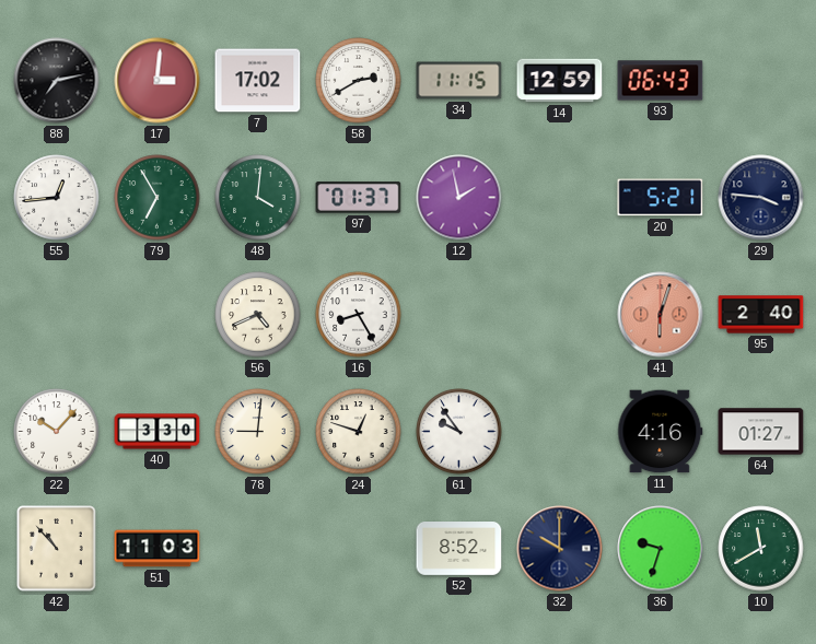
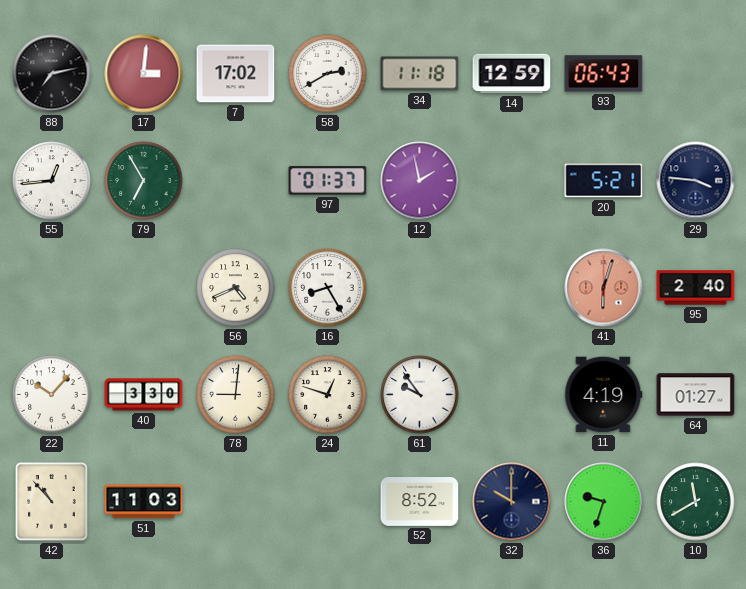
34: 11:15 -> 11:18
48: 4:01 -> none
11: 4:16 -> 4:19
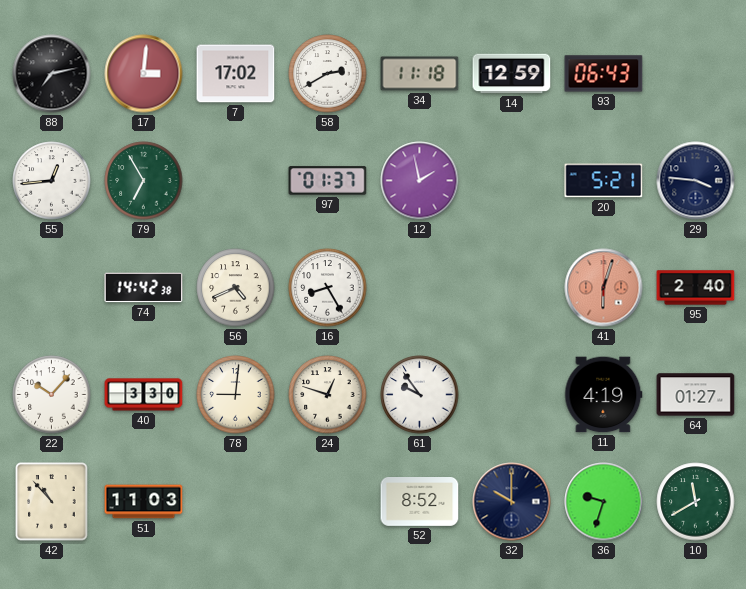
74: none -> 14:42
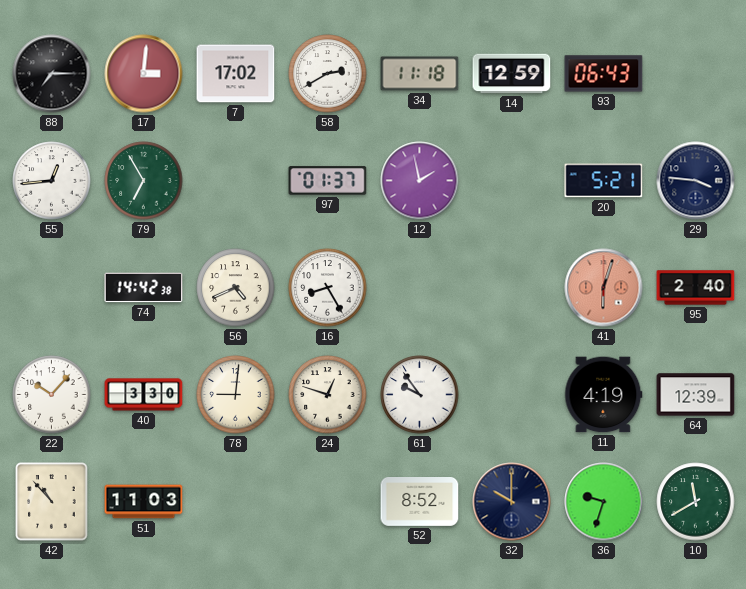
88: 7:13 -> 7:15
64: 01:27 -> 12:39
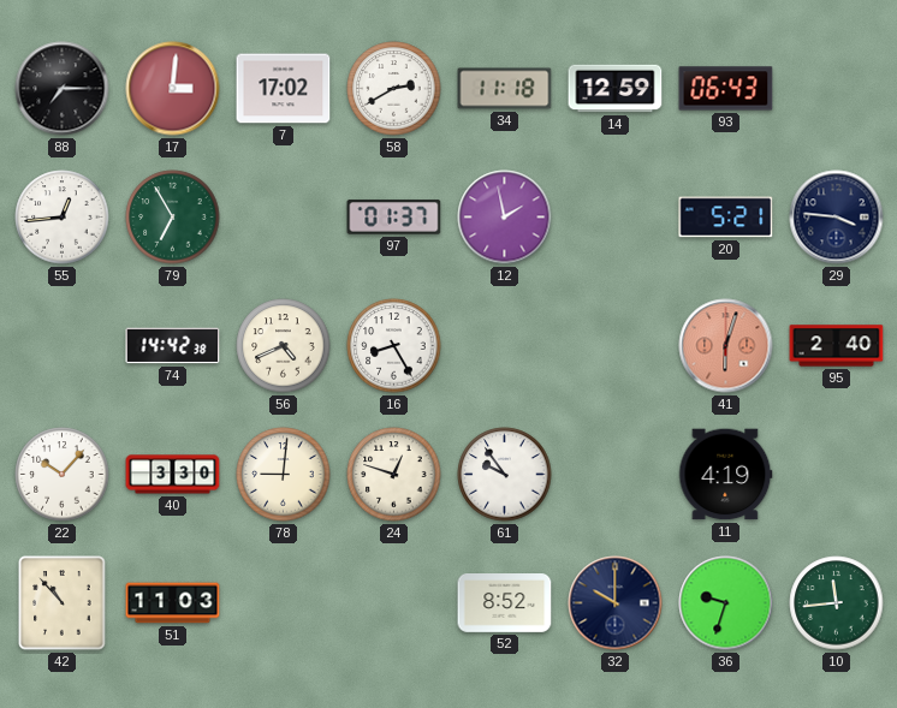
64: 12:39 -> none
10: 11:40 -> 11:44
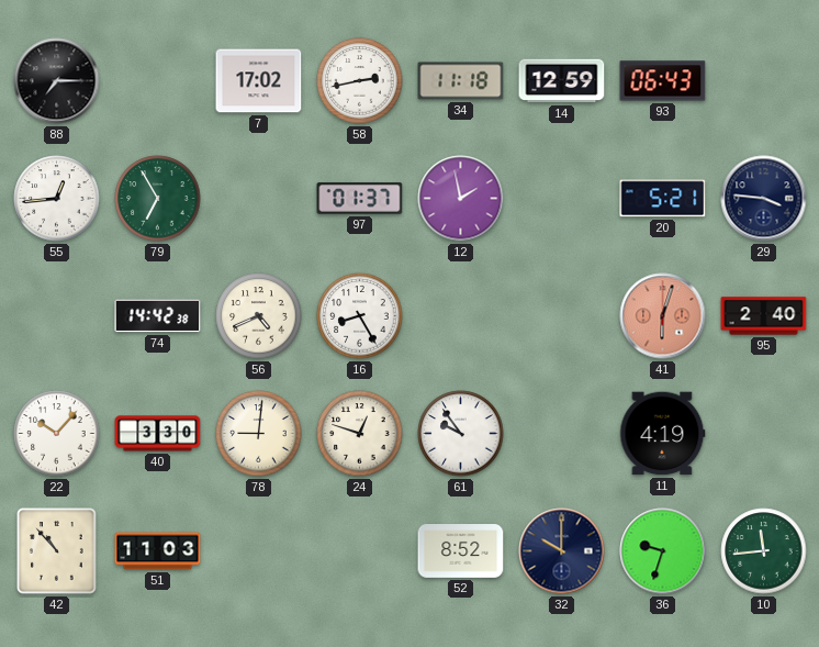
17: 3:01 -> none
58: 2:40 -> 2:43
